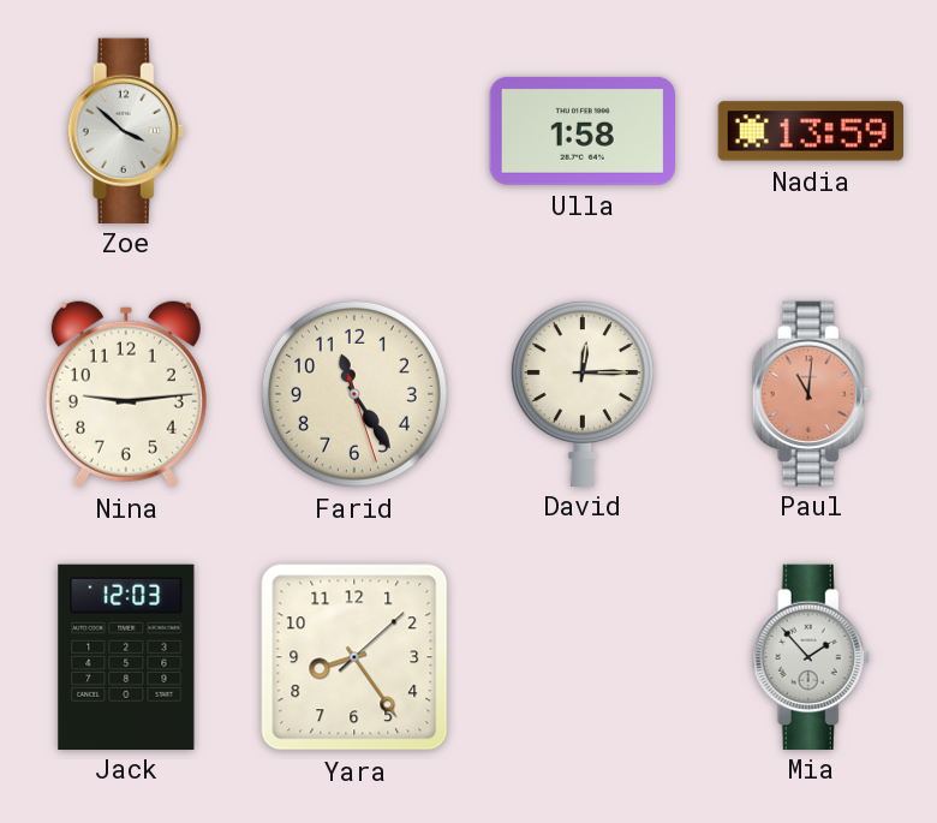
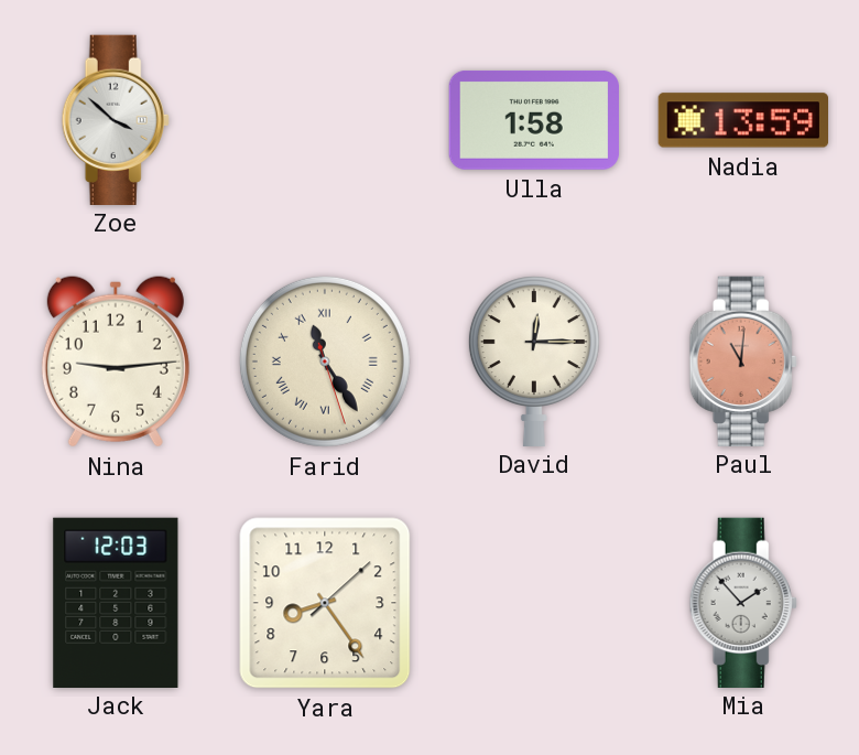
Farid numerals: Arabic -> Roman
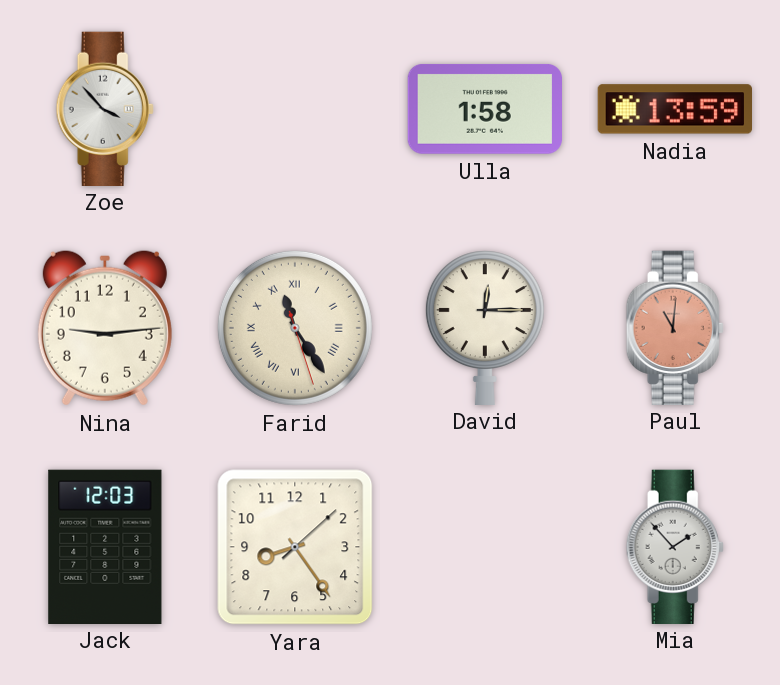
Zoe: 3:52 -> 3:53
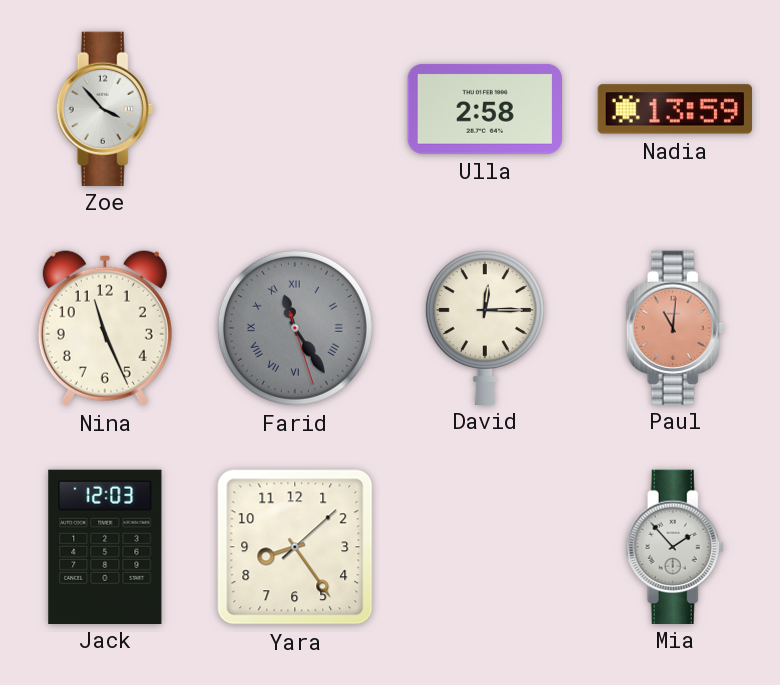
Ulla: 1:58 -> 2:58
Nina: 9:14 -> 11:26
Farid dial: cream -> grey
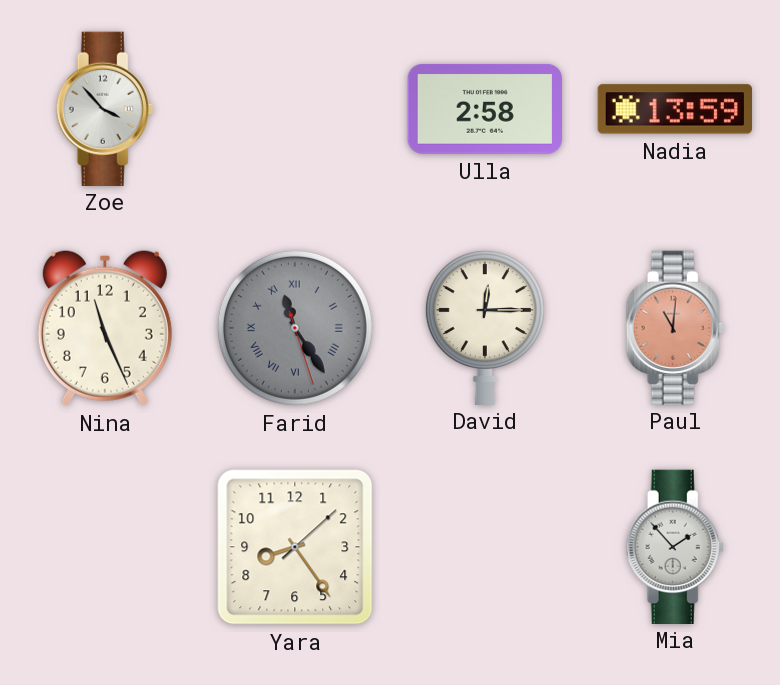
Jack: 12:03 -> none
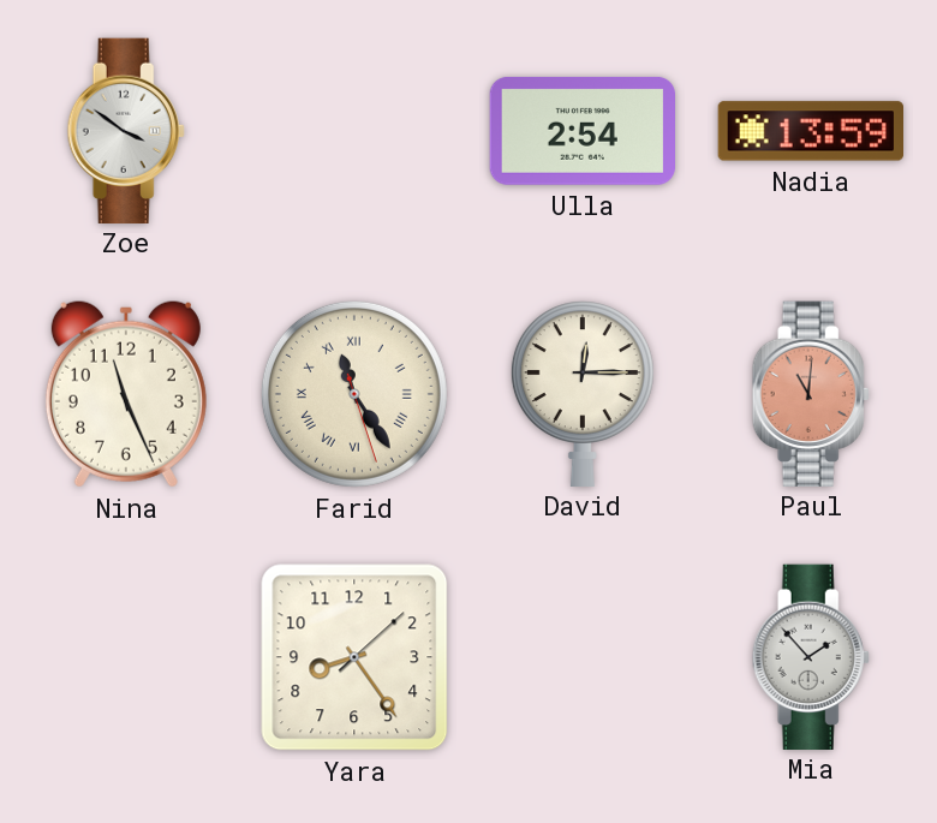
Zoe: 3:53 -> 3:51
Ulla: 2:58 -> 2:54
Farid dial: grey -> cream
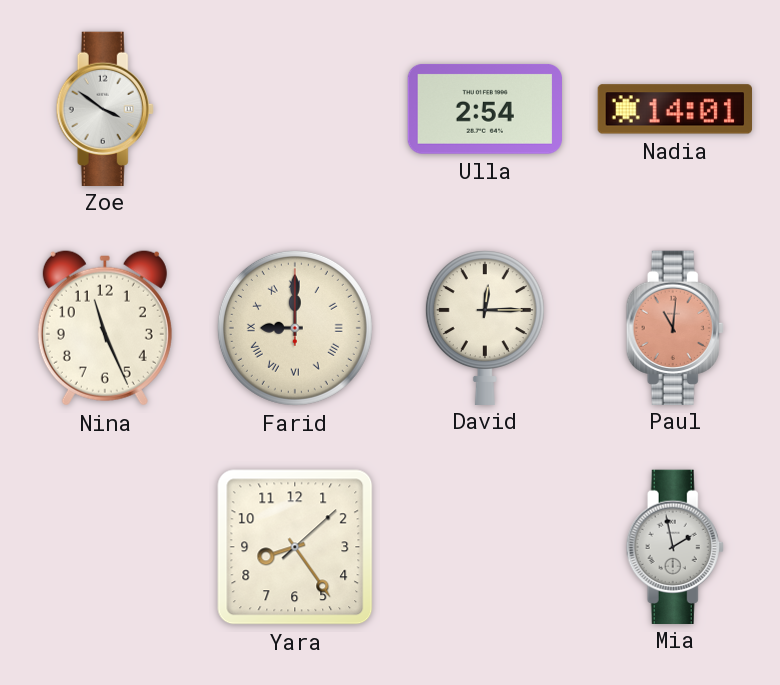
Nadia: 13:59 -> 14:01
Farid: 11:24 -> 9:00
Mia: 1:53 -> 1:58
